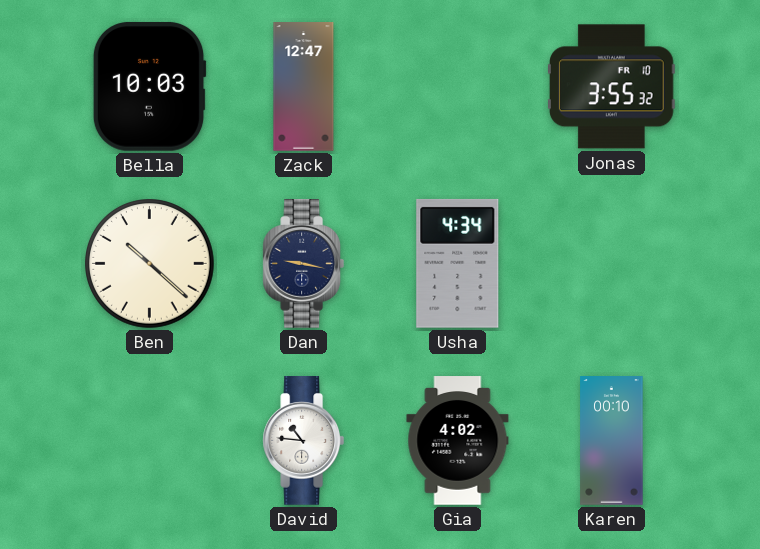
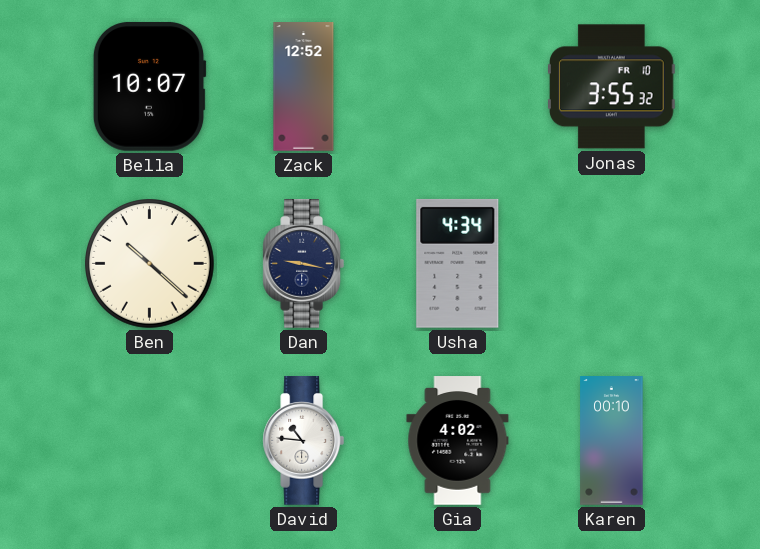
Bella: 10:03 -> 10:07
Zack: 12:47 -> 12:52
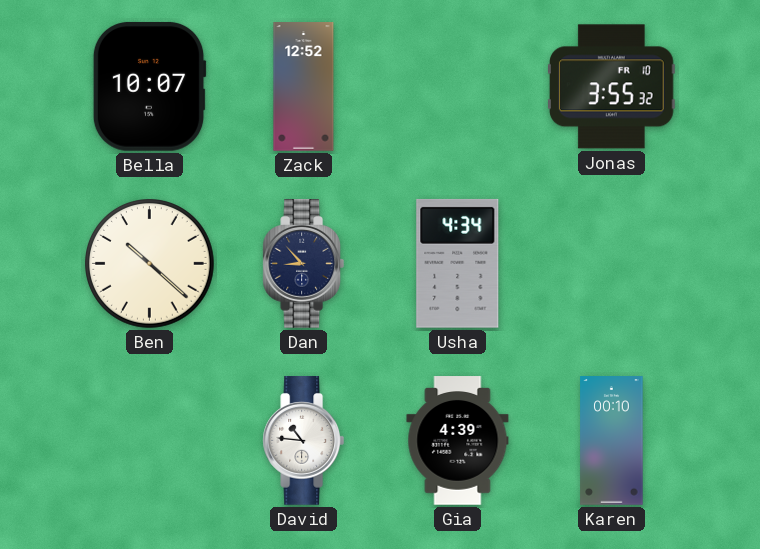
Dan: 9:17 -> 8:53
Gia: 4:02 -> 4:39
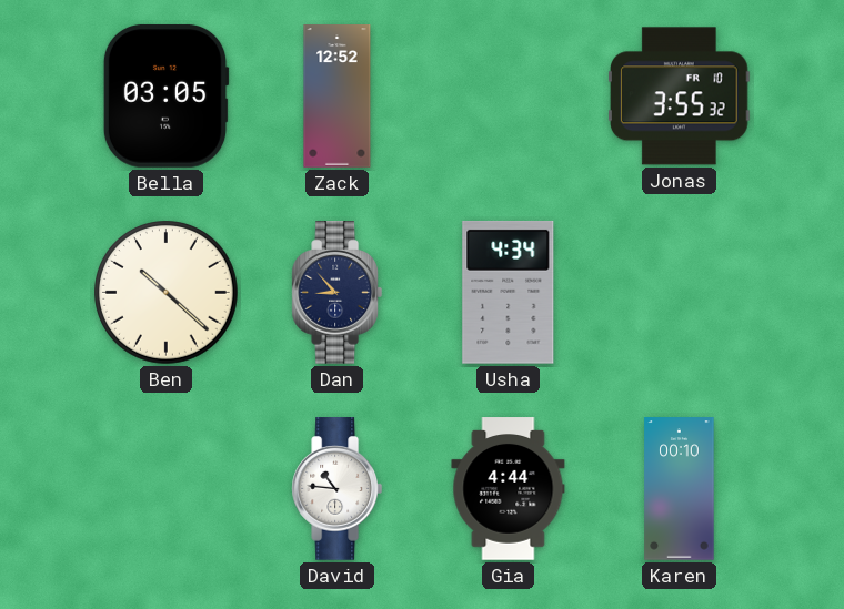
Bella: 10:07 -> 03:05
Gia: 4:39 -> 4:44
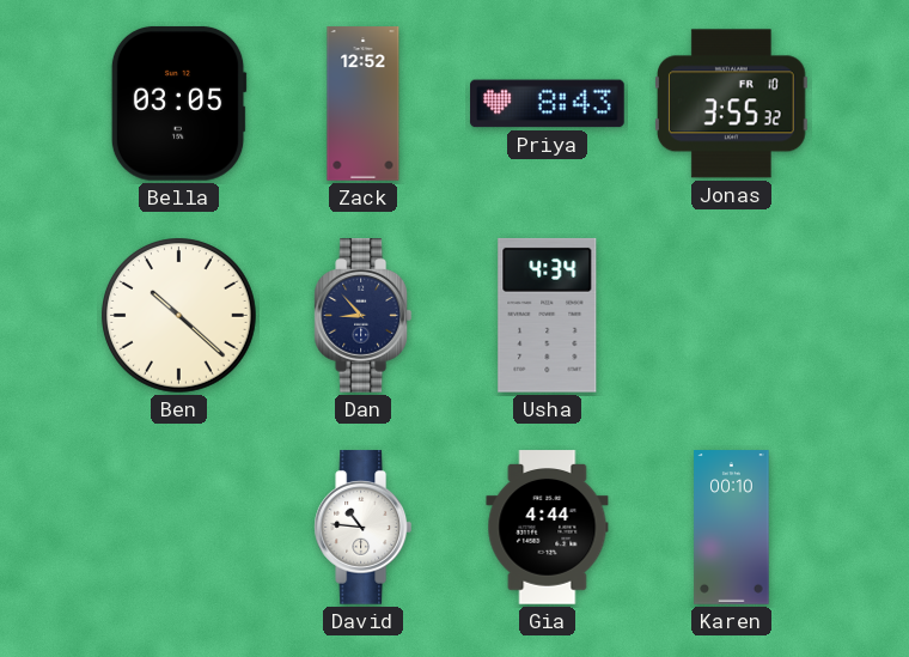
Priya: none -> 8:43
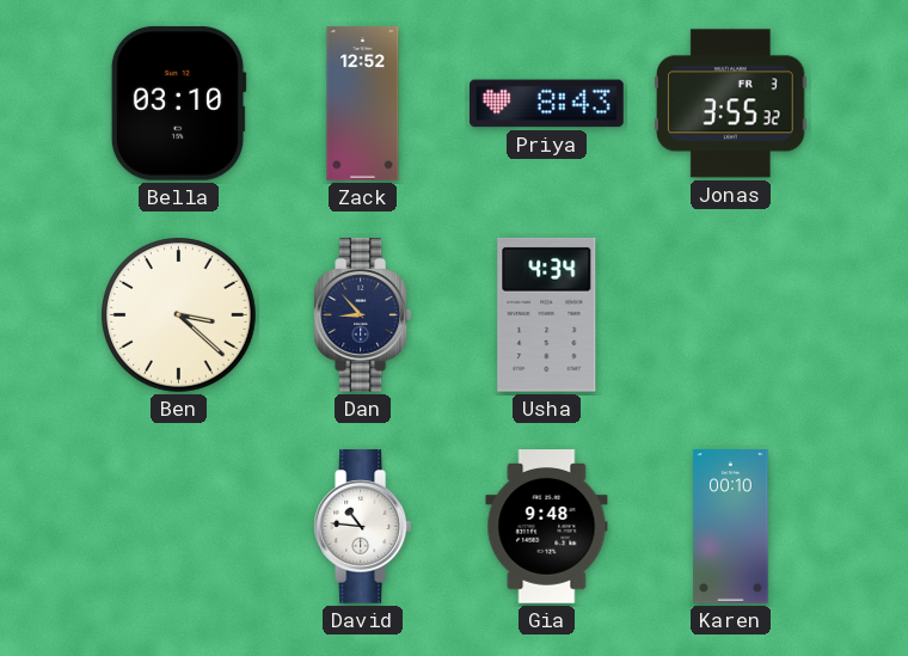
Bella: 03:05 -> 03:10
Jonas date: FR 10 -> FR 3
Ben: 10:22 -> 3:22
Gia: 4:44 -> 9:48
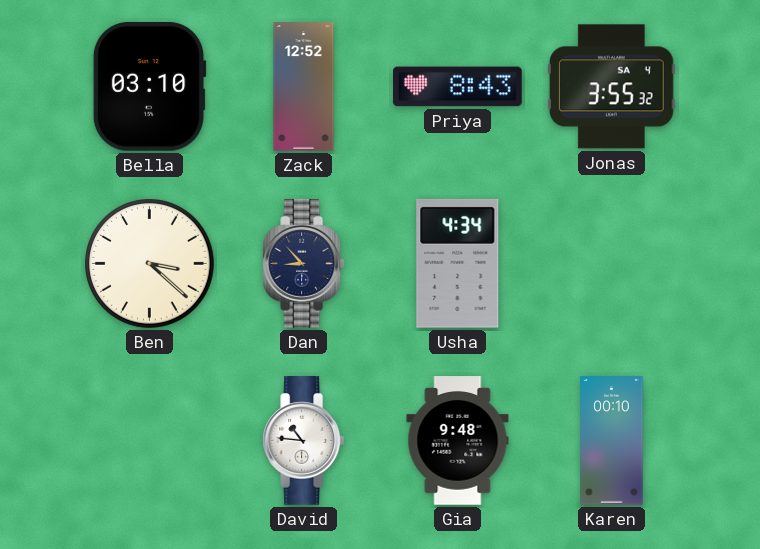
Jonas date: FR 3 -> SA 4
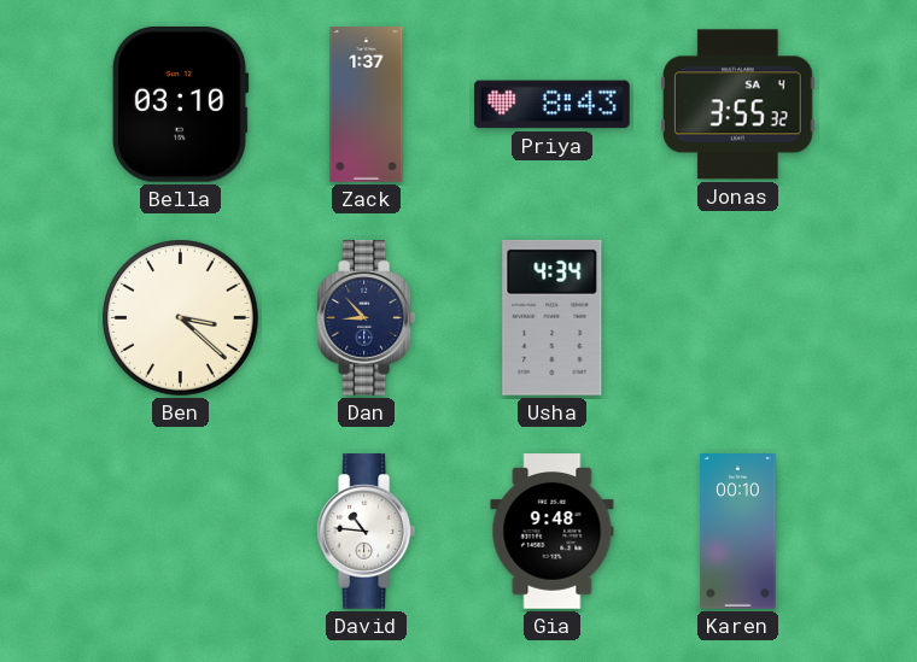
Zack: 12:52 -> 1:37
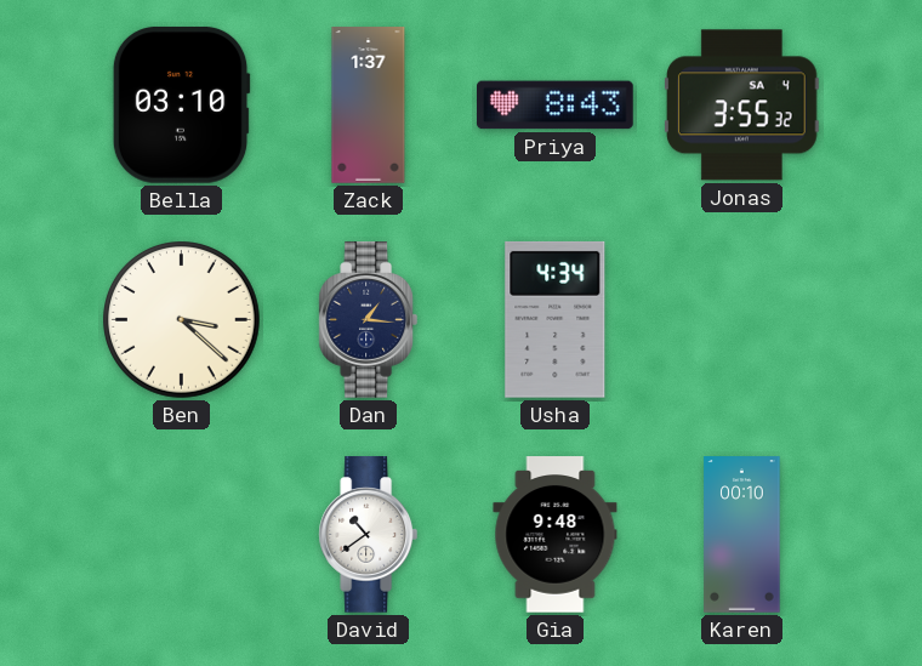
Dan: 8:53 -> 1:16
David: 10:46 -> 10:39
